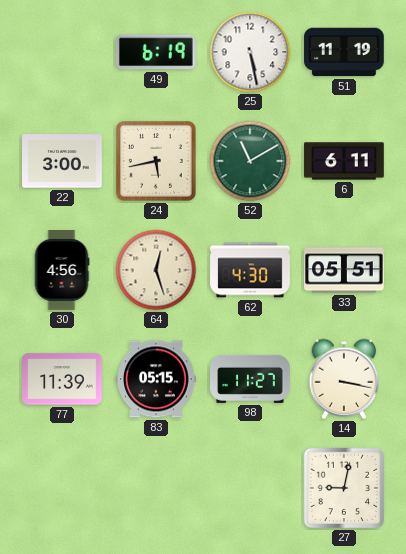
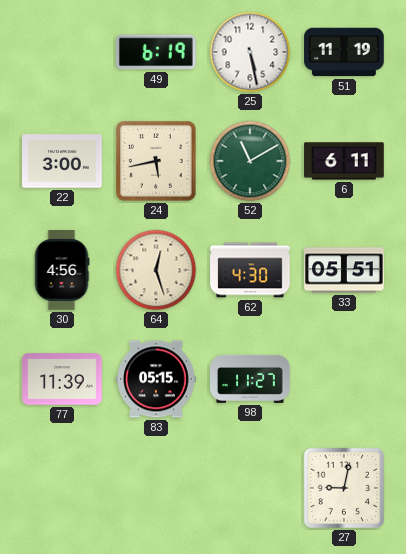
14: 3:17 -> none
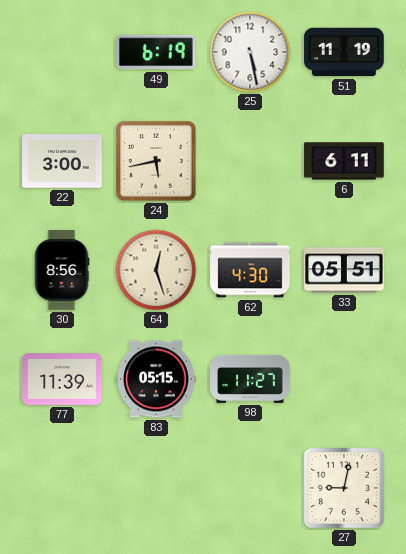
52: 11:10 -> none
30: 4:56 -> 8:56
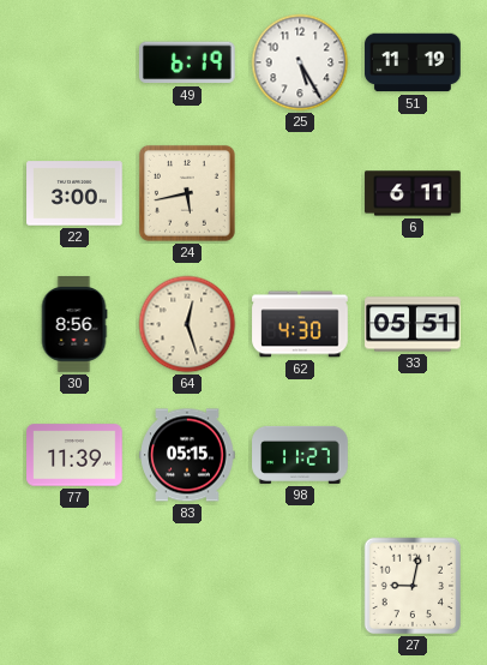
25: 5:28 -> 5:25
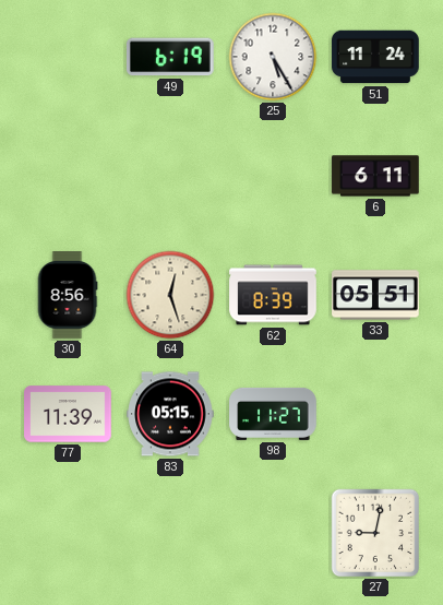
51: 11:19 -> 11:24
22: 3:00 -> none
24: 5:43 -> none
62: 4:30 -> 8:39
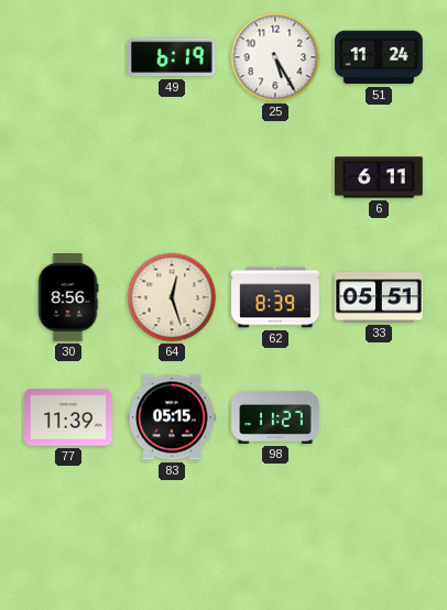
27: 9:02 -> none
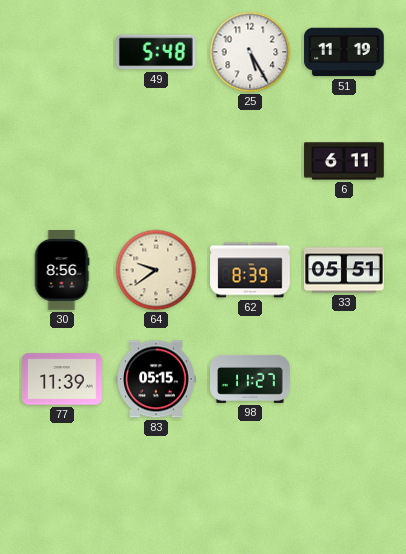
49: 6:19 -> 5:48
51: 11:24 -> 11:19
64: 12:27 -> 9:39
